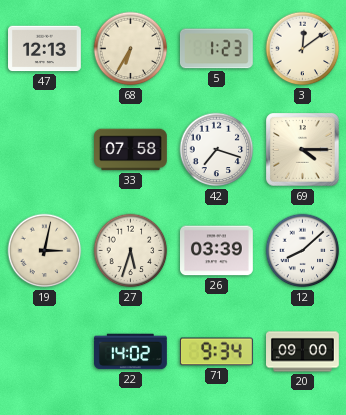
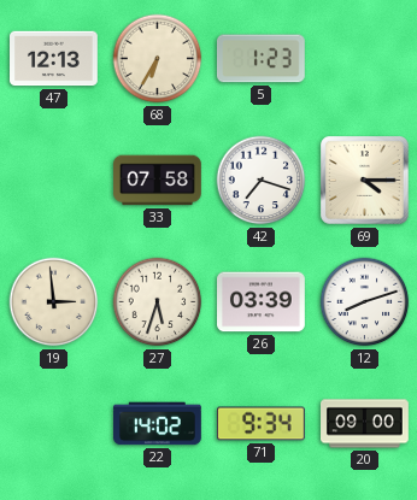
3: 12:09 -> none
19: 3:02 -> 2:59
12: 8:08 -> 8:12
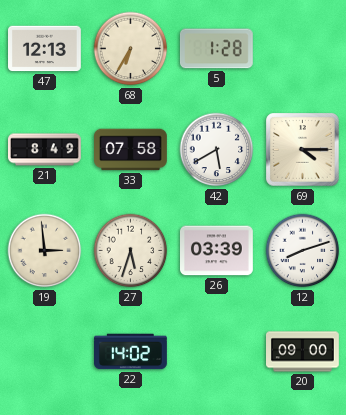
5: 1:23 -> 1:28
21: none -> 8:49
42: 7:18 -> 5:40
71: 9:34 -> none
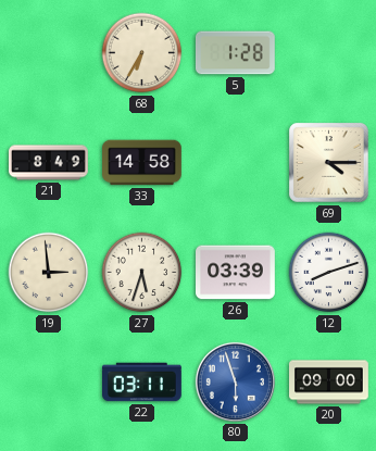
47: 12:13 -> none
33: 07:58 -> 14:58
42: 5:40 -> none
22: 14:02 -> 03:11
80: none -> 5:57
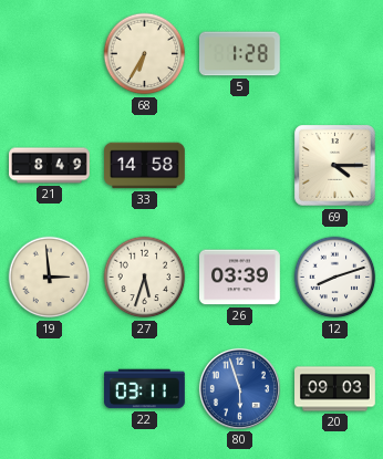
20: 09:00 -> 09:03
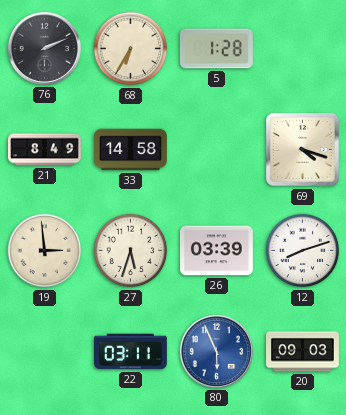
76: none -> 2:11
69: 4:15 -> 4:18
80: 5:57 -> 5:56
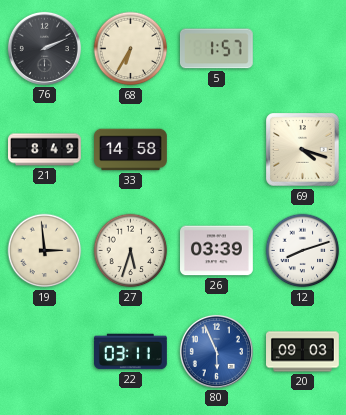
5: 1:28 -> 1:57
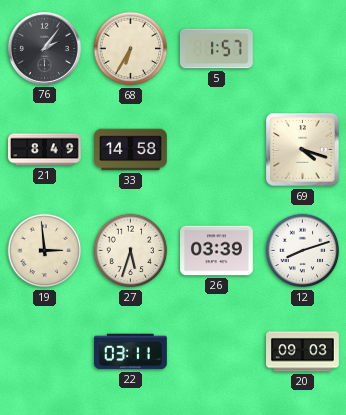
76: 2:11 -> 2:06
80: 5:56 -> none
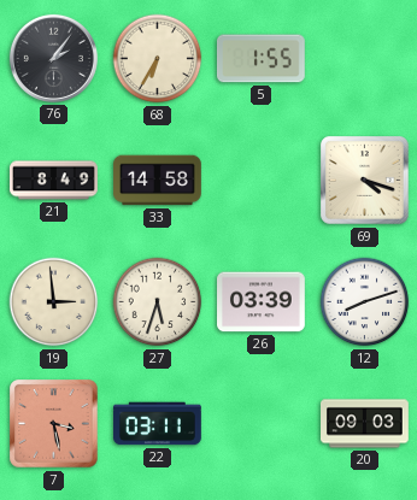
5: 1:57 -> 1:55
7: none -> 3:28
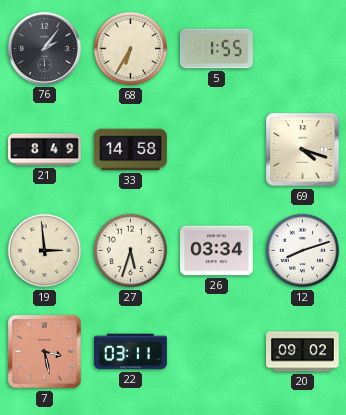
26: 03:39 -> 03:34
20: 09:03 -> 09:02
